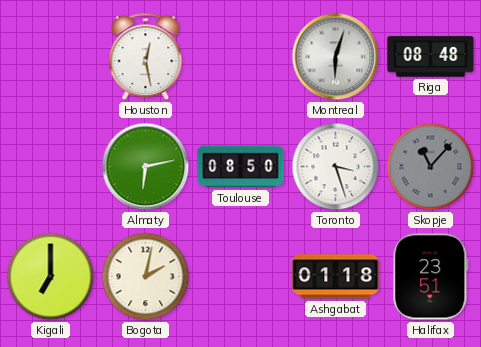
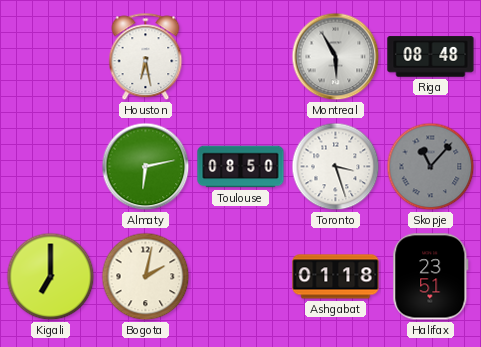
Houston: 12:28 -> 6:28
Montreal: 6:03 -> 5:55
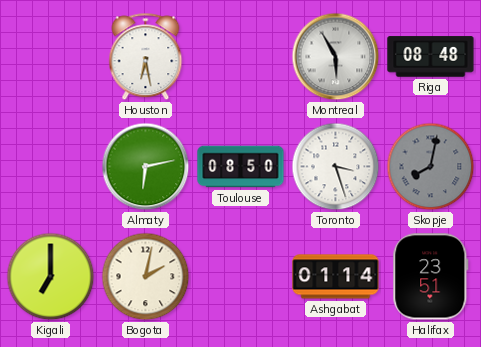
Skopje: 11:07 -> 8:02
Ashgabat: 01:18 -> 01:14
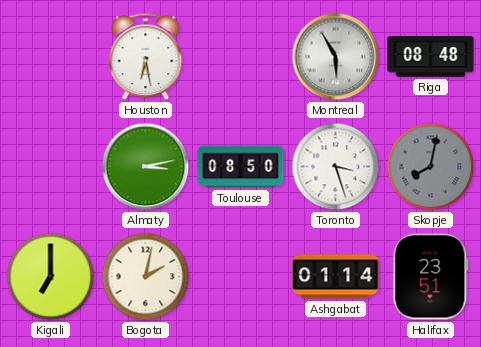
Almaty: 6:13 -> 3:13
